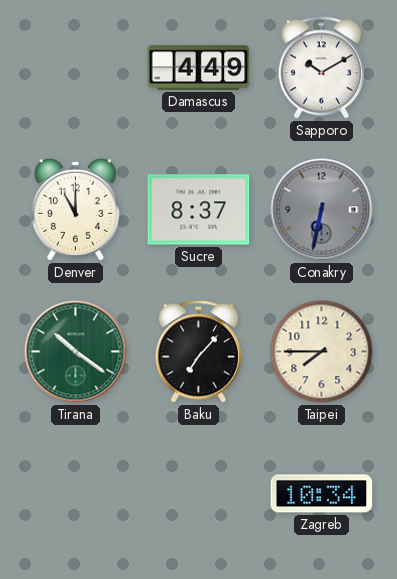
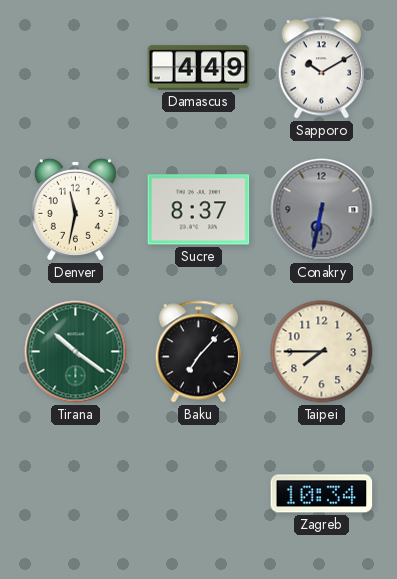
Denver: 11:00 -> 11:32
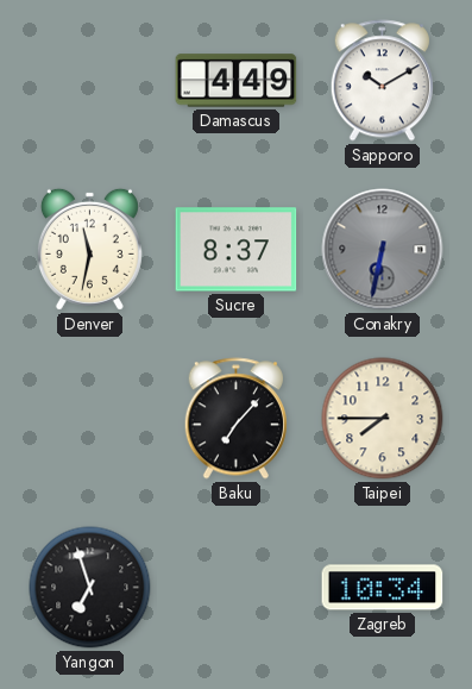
Tirana: 10:21 -> none
Yangon: none -> 6:57
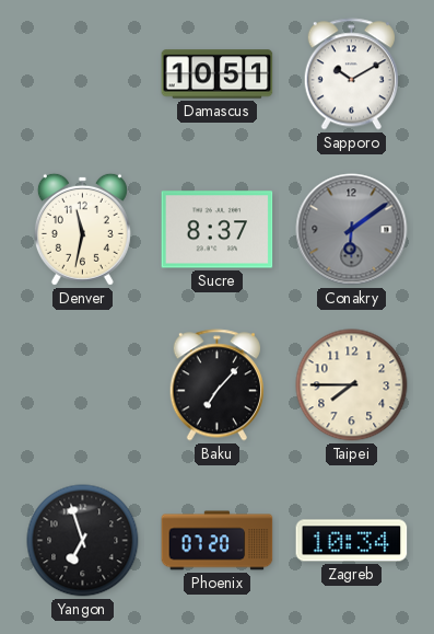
Damascus: 4:49 -> 10:51
Conakry: 6:32 -> 6:09
Phoenix: none -> 07:20
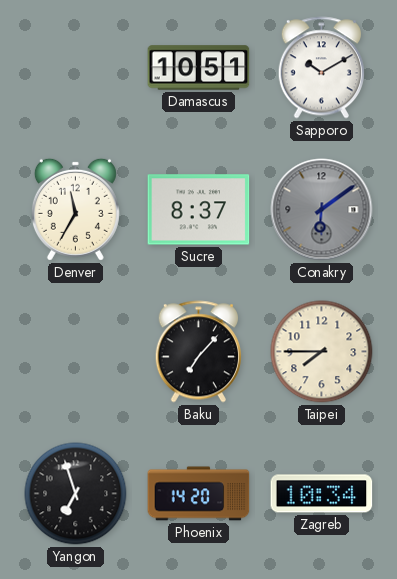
Denver: 11:32 -> 11:35
Phoenix: 07:20 -> 14:20
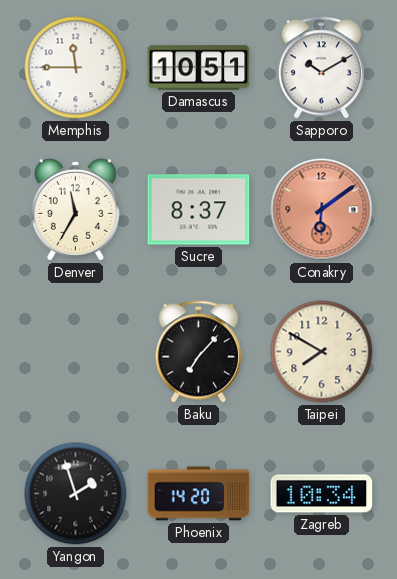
Memphis: none -> 11:45
Conakry dial: grey -> salmon
Taipei: 7:45 -> 7:50
Yangon: 6:57 -> 1:57
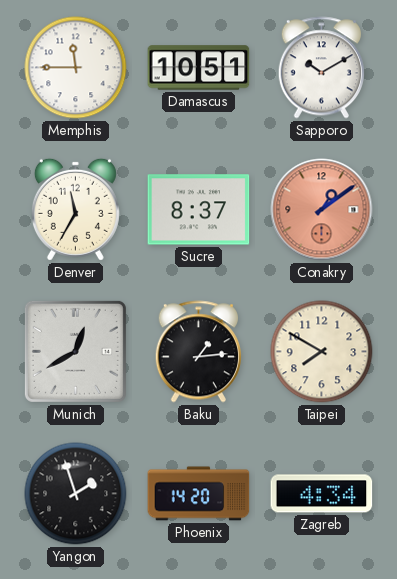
Conakry: 6:09 -> 1:09
Munich: none -> 12:40
Baku: 7:07 -> 1:14
Zagreb: 10:34 -> 4:34
